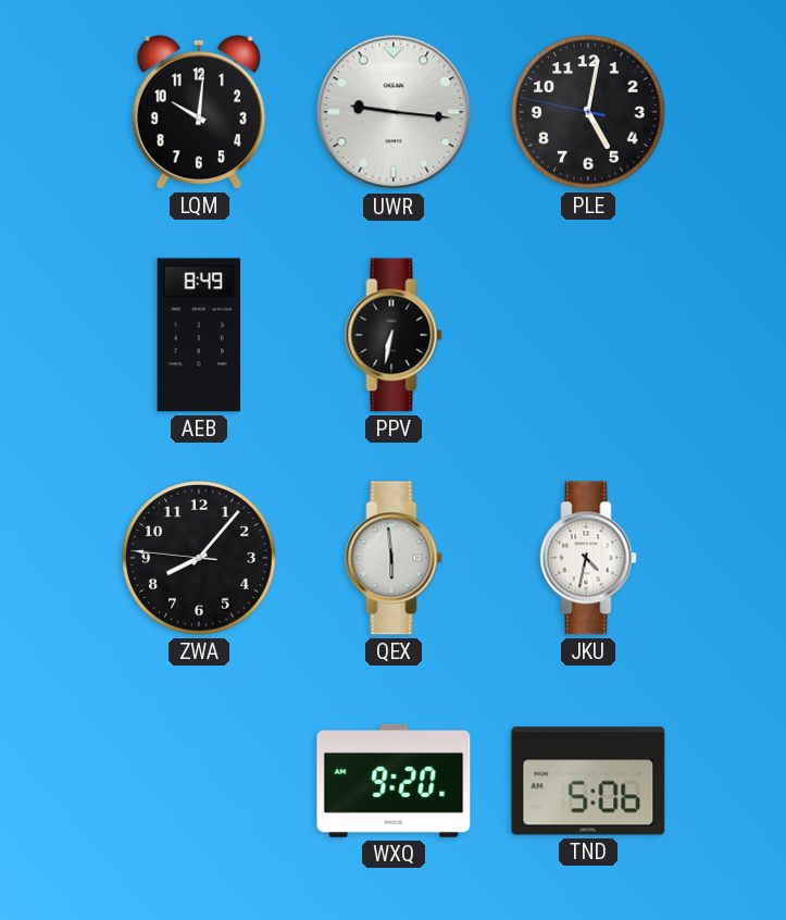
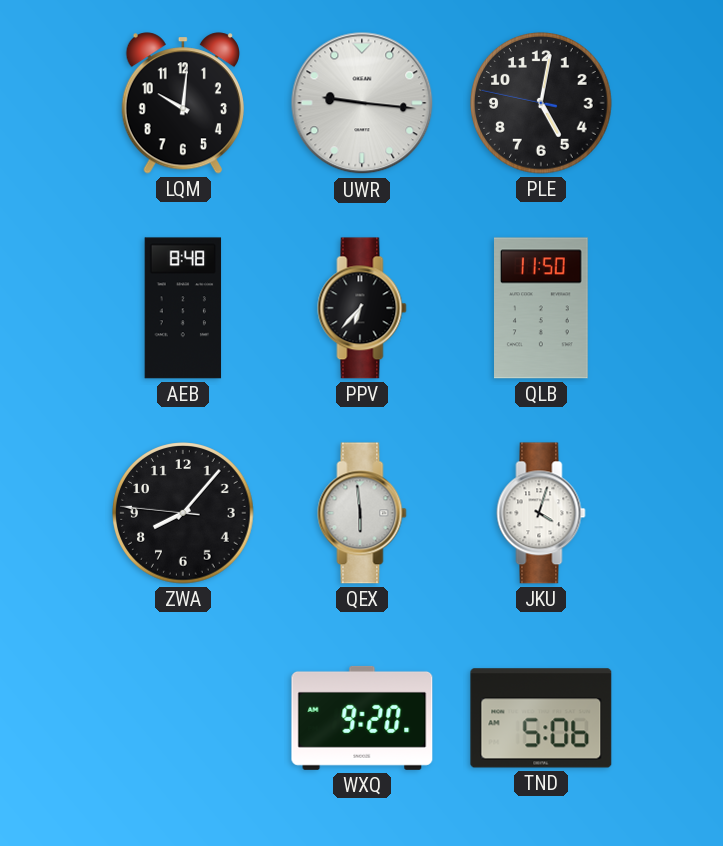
AEB: 8:49 -> 8:48
PPV: 6:32 -> 6:37
QLB: none -> 11:50
JKU: 4:32 -> 4:03
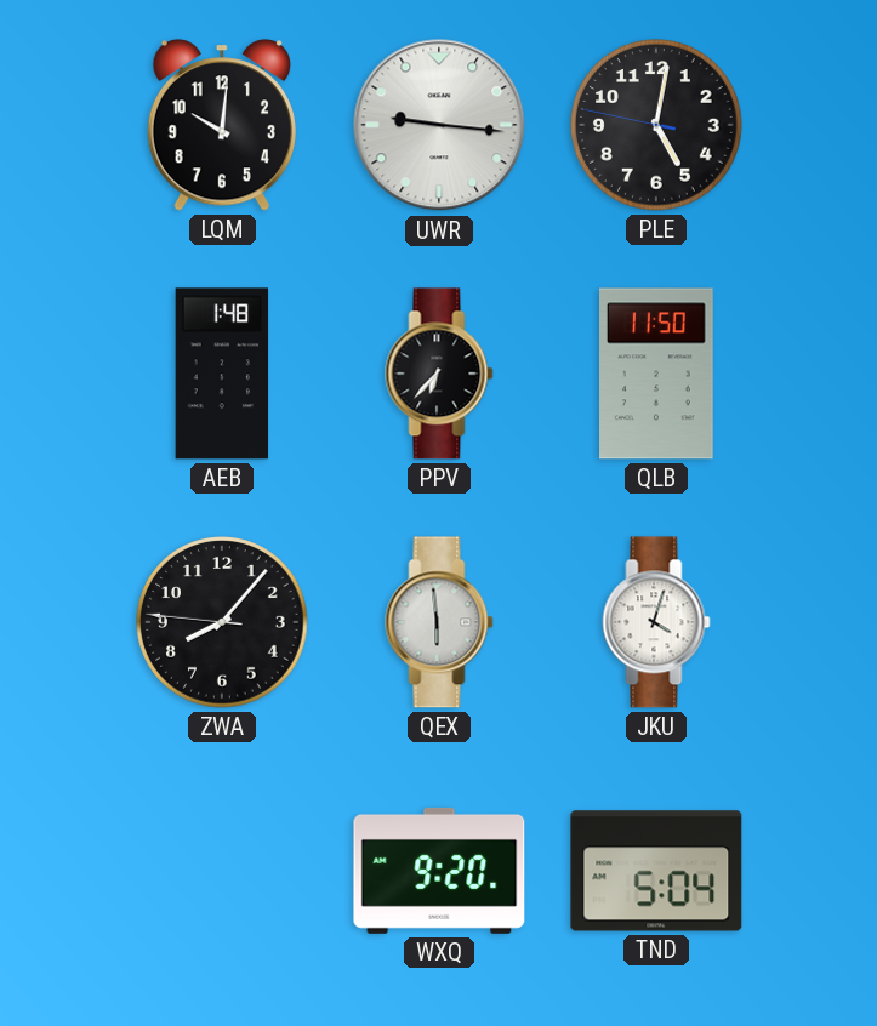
AEB: 8:48 -> 1:48
TND: 5:06 -> 5:04
